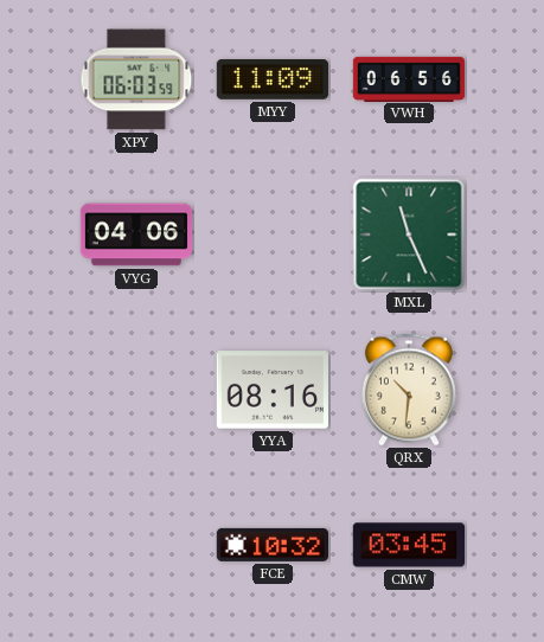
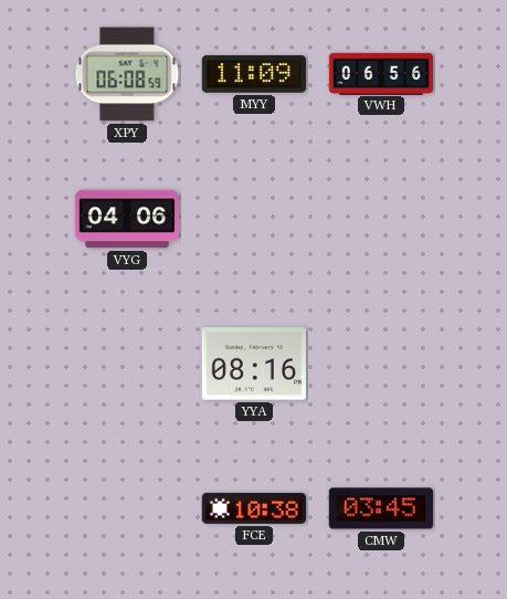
XPY: 06:03 -> 06:08
MXL: 11:26 -> none
QRX: 10:31 -> none
FCE: 10:32 -> 10:38
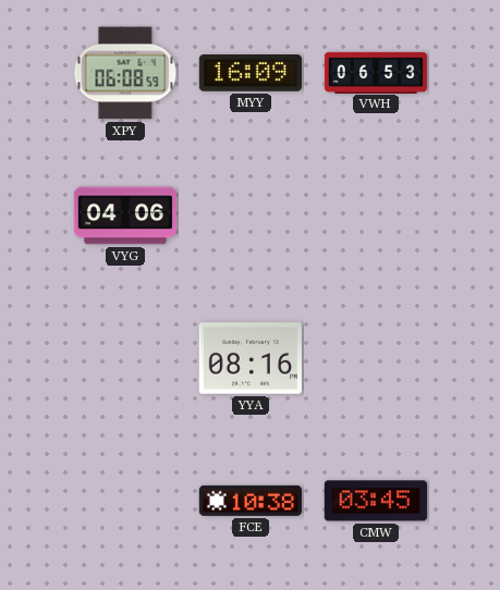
MYY: 11:09 -> 16:09
VWH: 06:56 -> 06:53
